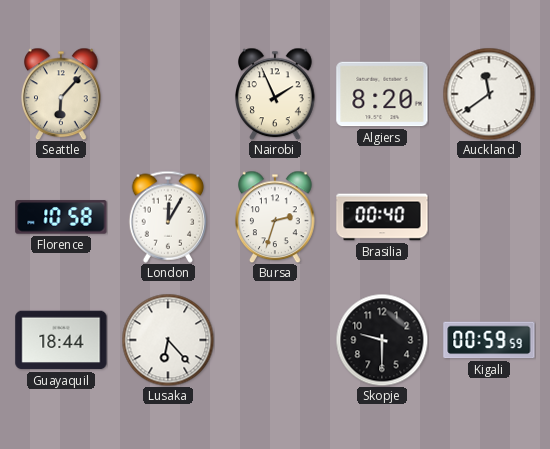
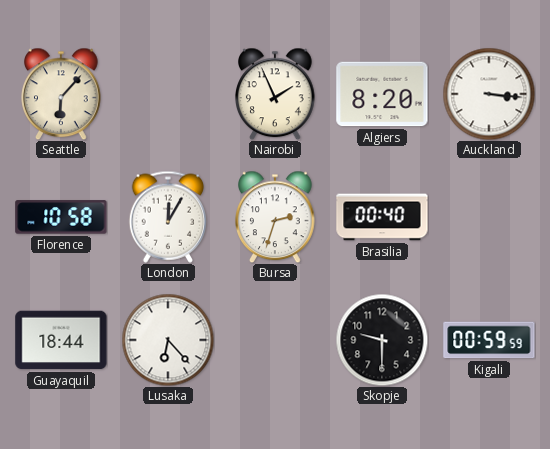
Auckland: 11:39 -> 3:16
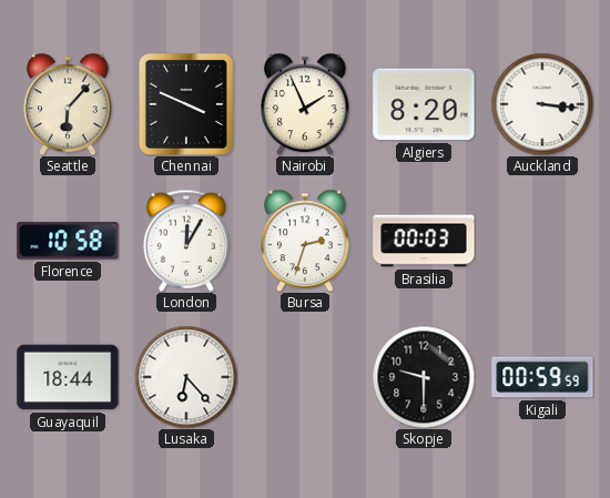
Chennai: none -> 3:49
Brasilia: 00:40 -> 00:03
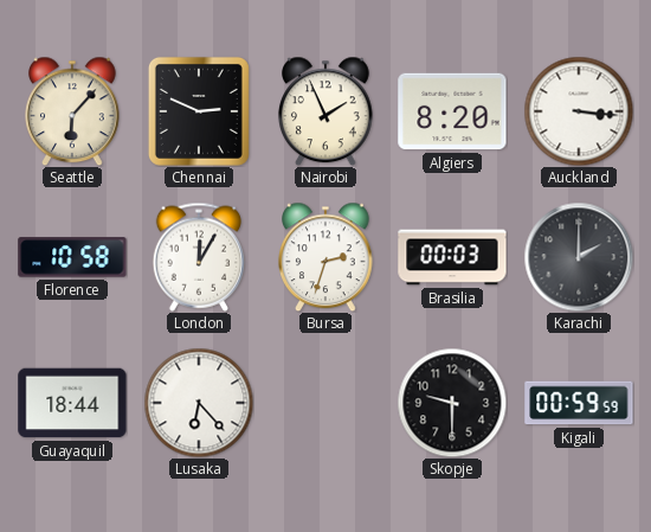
Chennai: 3:49 -> 2:49
Karachi: none -> 2:00
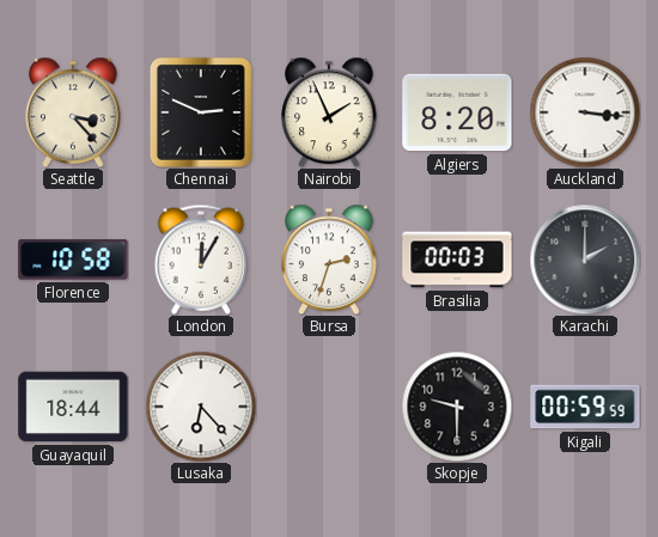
Seattle: 6:07 -> 3:23
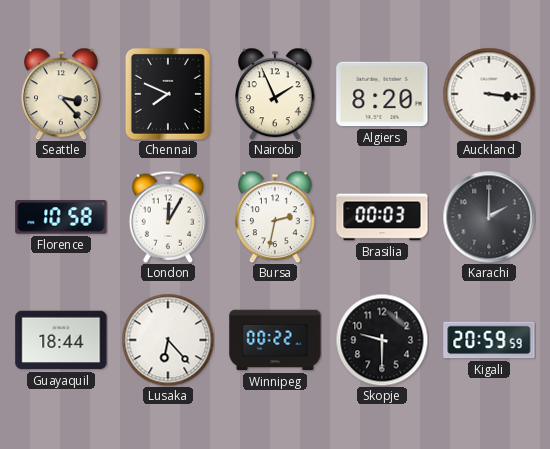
Chennai: 2:49 -> 7:49
Bursa: 2:33 -> 2:32
Winnipeg: none -> 00:22
Kigali: 00:59 -> 20:59
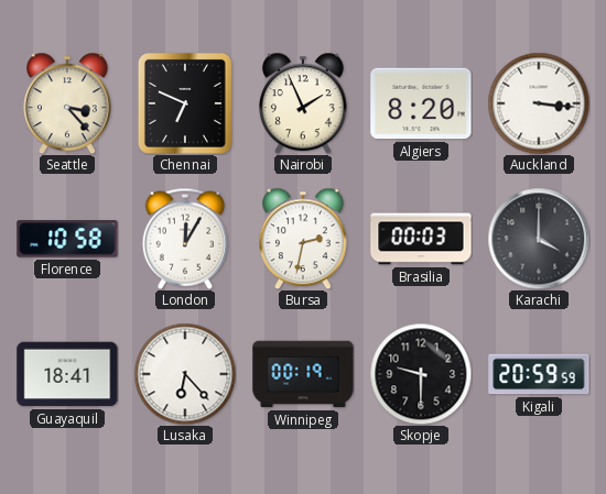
Chennai: 7:49 -> 6:49
Karachi: 2:00 -> 4:00
Guayaquil: 18:44 -> 18:41
Winnipeg: 00:22 -> 00:19
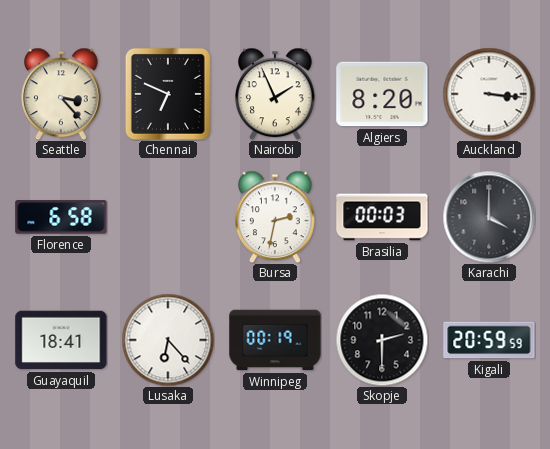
Florence: 10:58 -> 6:58
London: 12:05 -> none
Skopje: 9:30 -> 2:30
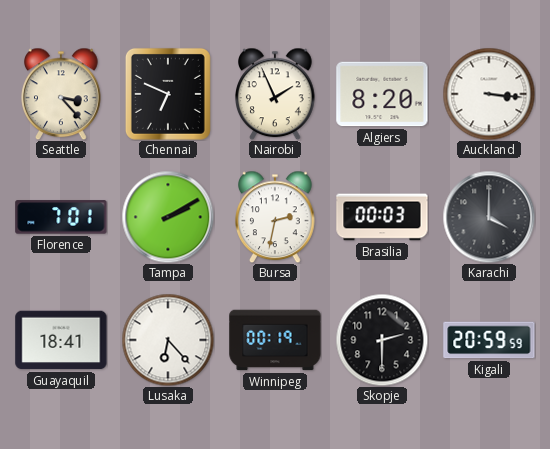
Florence: 6:58 -> 7:01
Tampa: none -> 2:10
